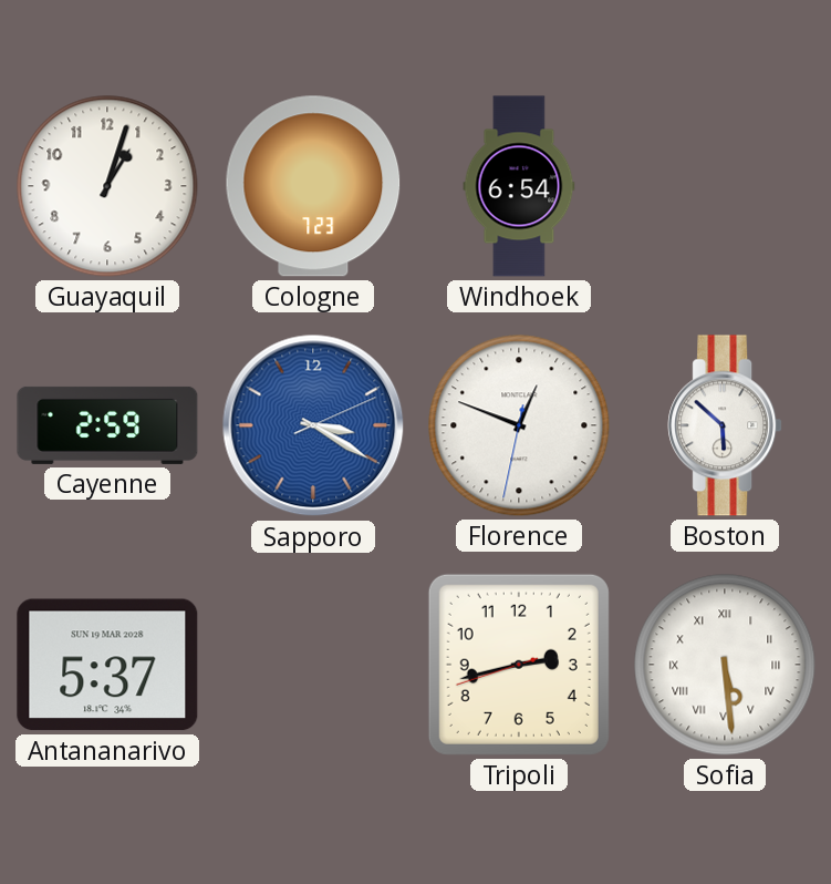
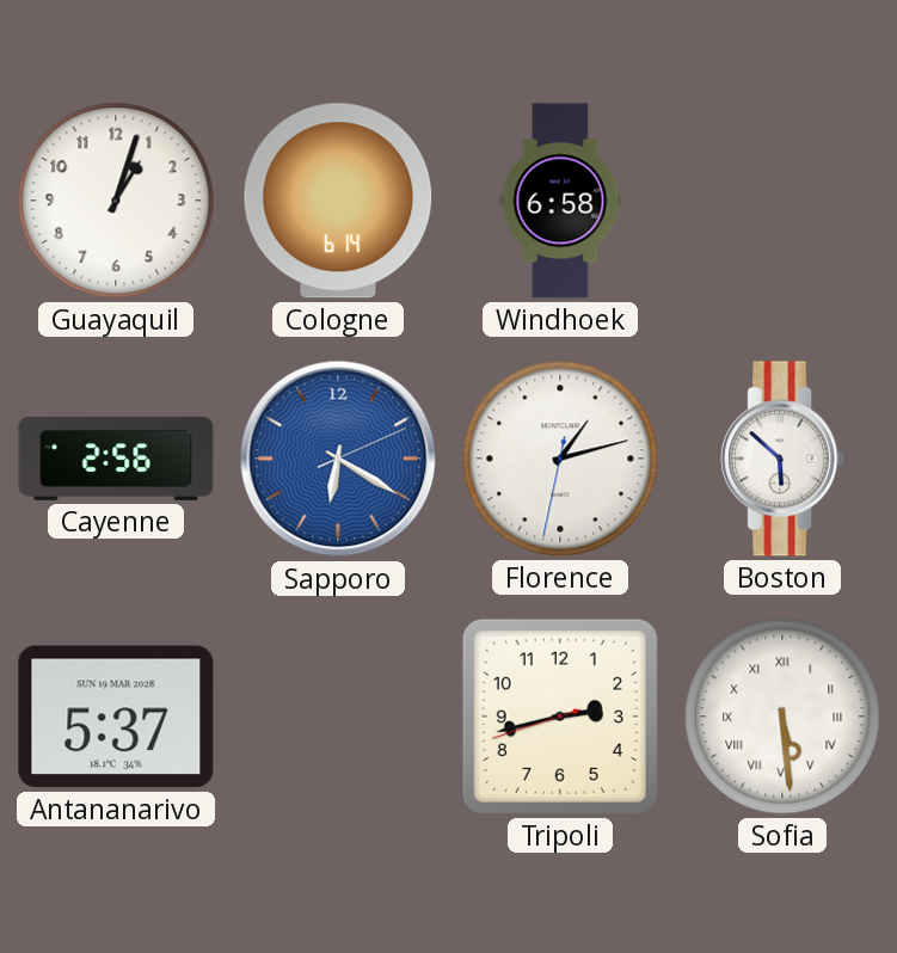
Cologne: 7:23 -> 6:14
Windhoek: 6:54 -> 6:58
Cayenne: 2:59 -> 2:56
Sapporo: 3:20 -> 6:20
Florence: 12:48 -> 1:12
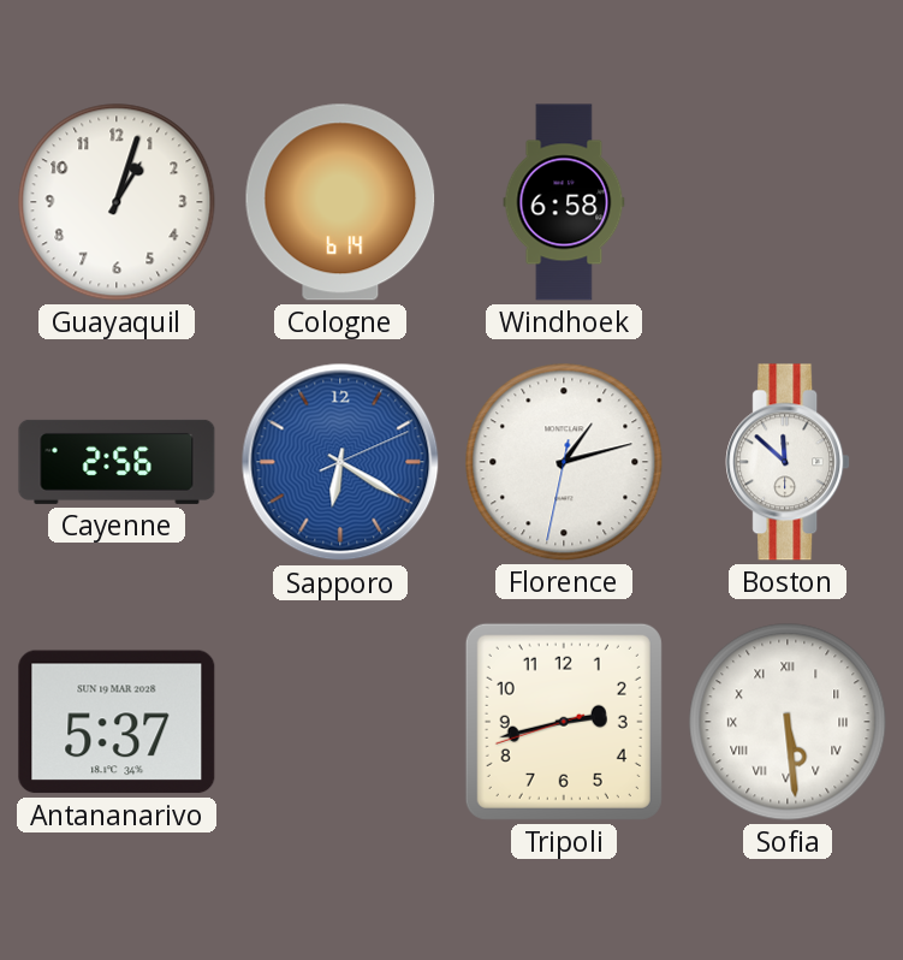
Boston: 5:52 -> 11:52
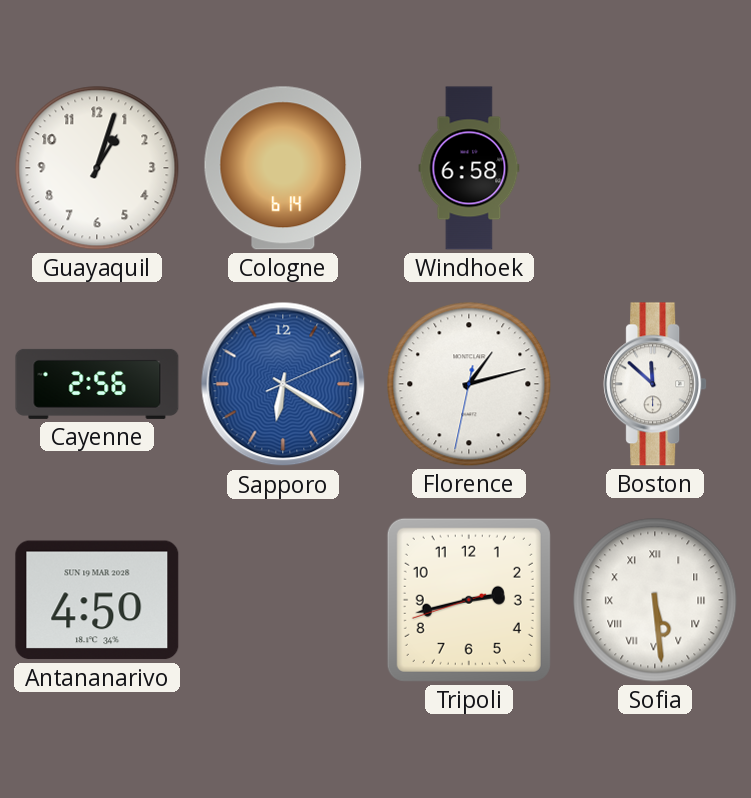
Antananarivo: 5:37 -> 4:50
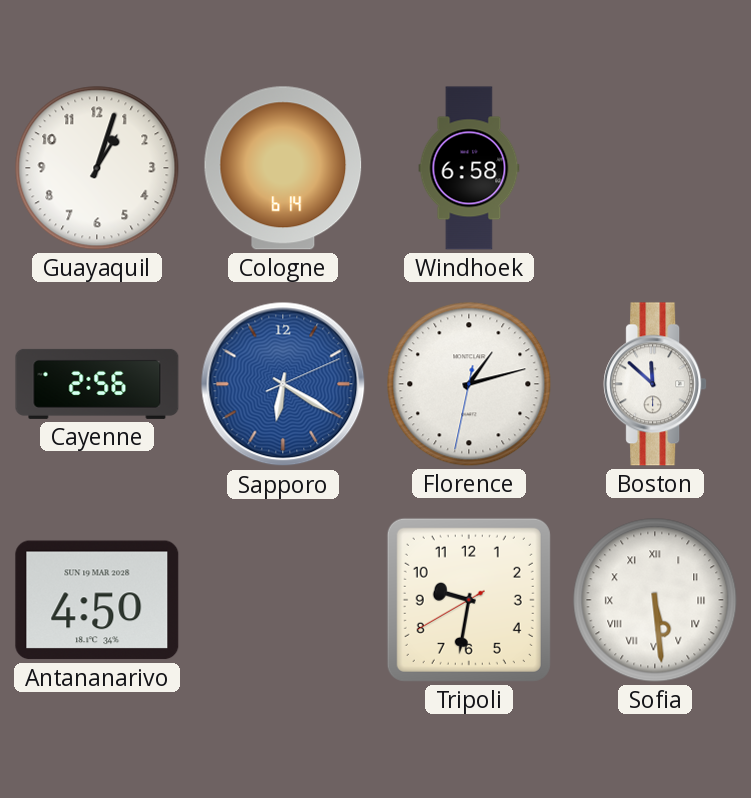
Tripoli: 2:42 -> 9:31
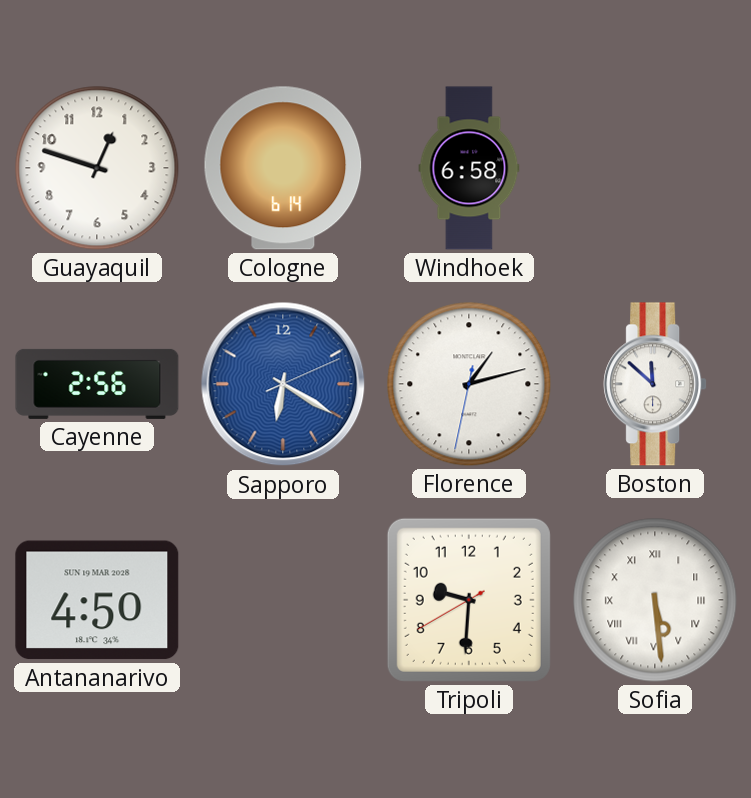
Guayaquil: 1:03 -> 12:48
Tripoli: 9:31 -> 9:30
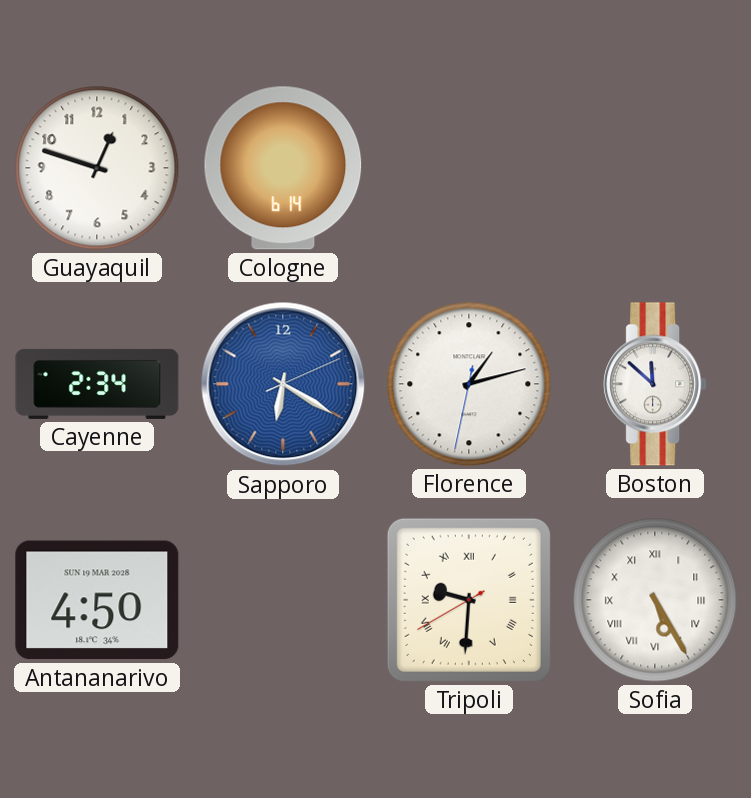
Windhoek: 6:58 -> none
Cayenne: 2:56 -> 2:34
Tripoli numerals: Arabic -> Roman
Sofia: 5:29 -> 5:25
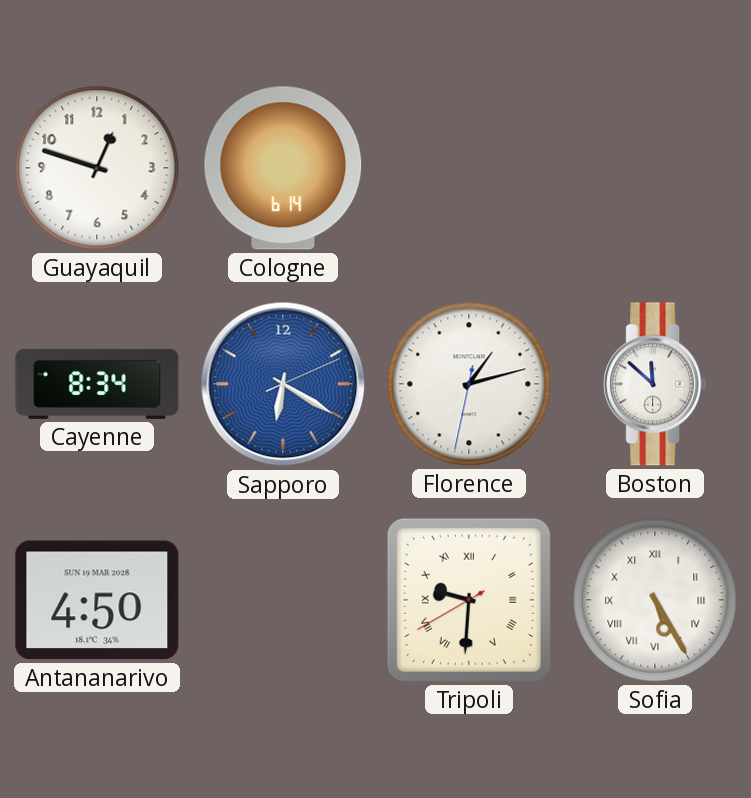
Cayenne: 2:34 -> 8:34
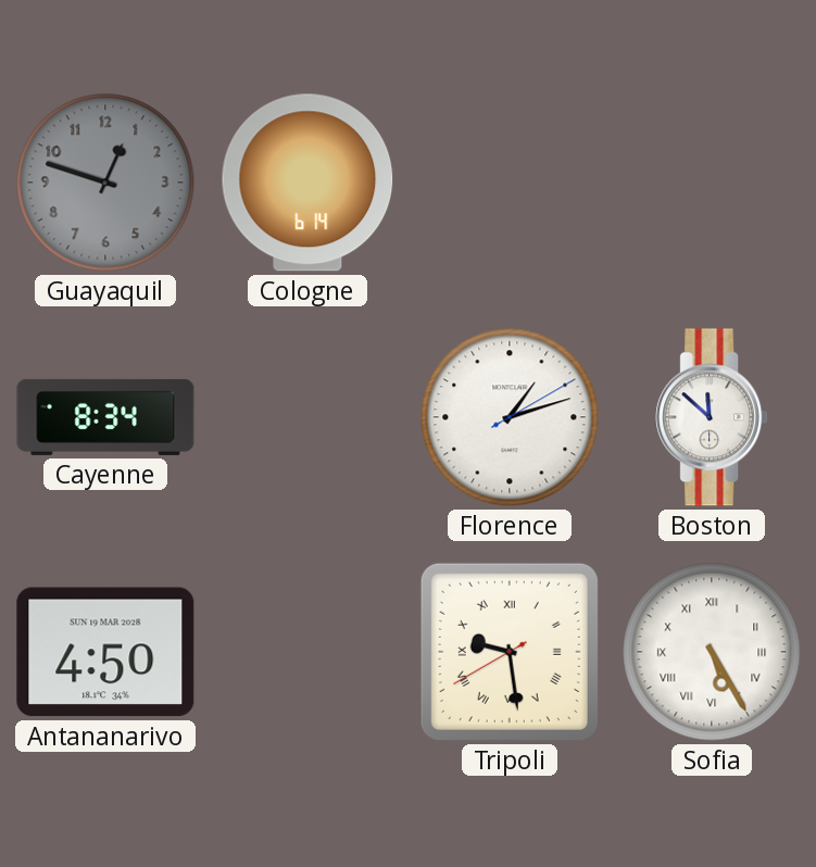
Guayaquil dial: white -> grey
Sapporo: 6:20 -> none
Florence: 1:12:32 -> 1:12:10
Tripoli: 9:30 -> 9:28
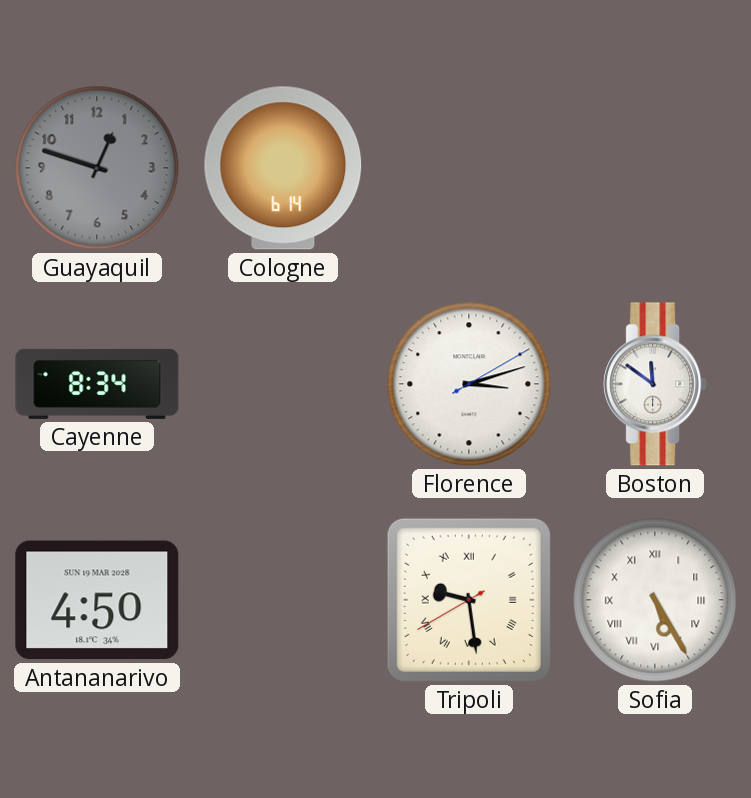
Florence: 1:12 -> 3:12
Boston: 11:52 -> 11:51
